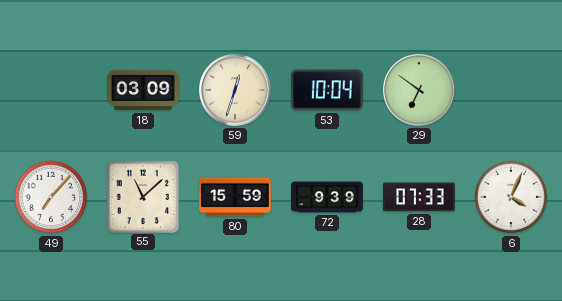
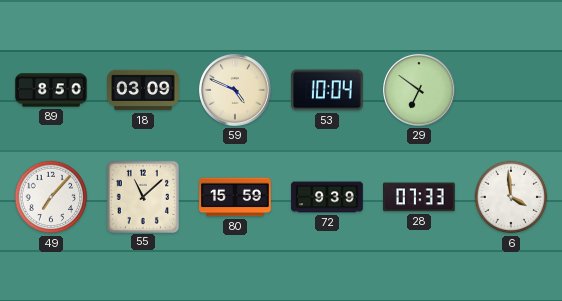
89: none -> 8:50
59: 12:33 -> 4:49
6: 4:04 -> 3:59
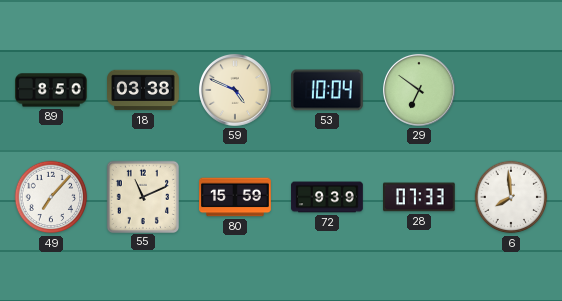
18: 03:09 -> 03:38
55: 11:08 -> 11:11
6: 3:59 -> 7:59
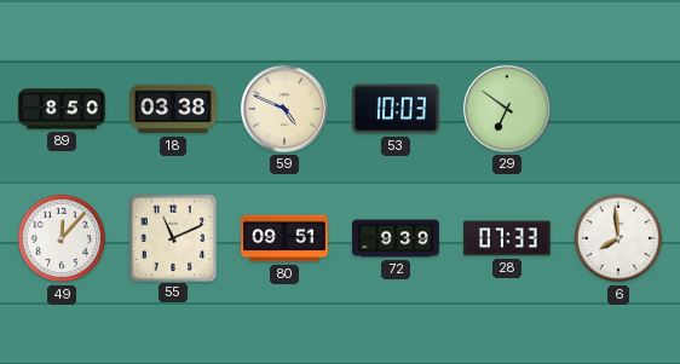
53: 10:04 -> 10:03
49: 7:07 -> 12:07
80: 15:59 -> 09:51
